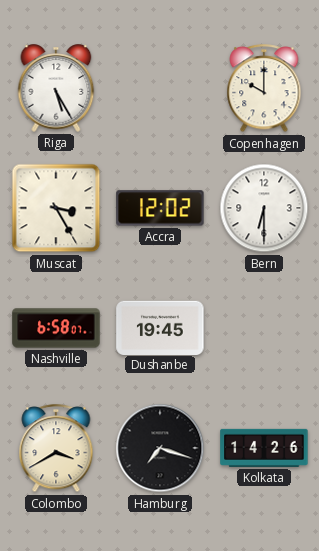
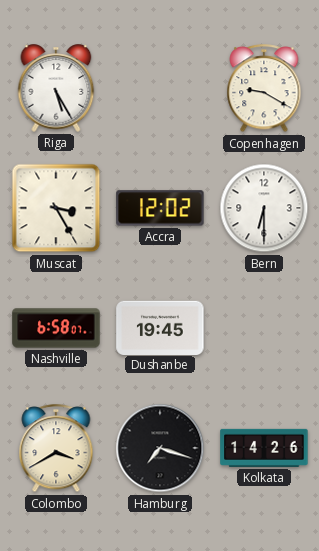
Copenhagen: 10:00 -> 9:20
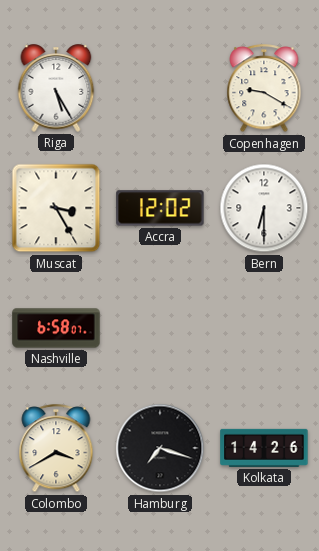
Dushanbe: 19:45 -> none
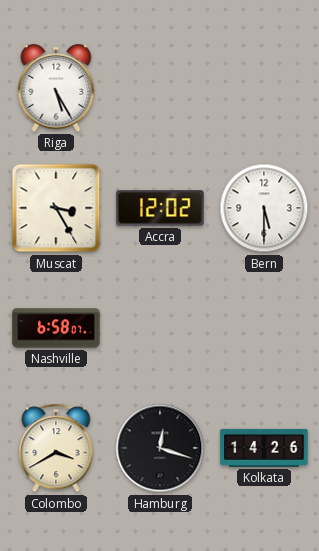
Copenhagen: 9:20 -> none
Bern: 6:30 -> 5:30
Hamburg: 7:18 -> 12:18
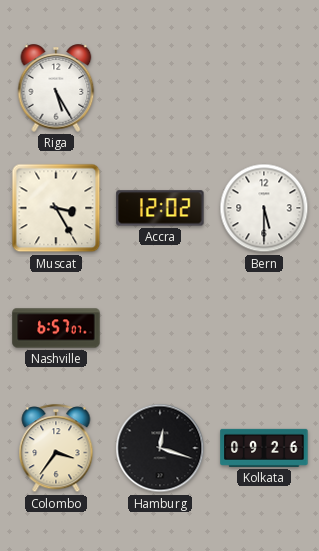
Nashville: 6:58 -> 6:57
Colombo: 3:40 -> 3:36
Kolkata: 14:26 -> 09:26
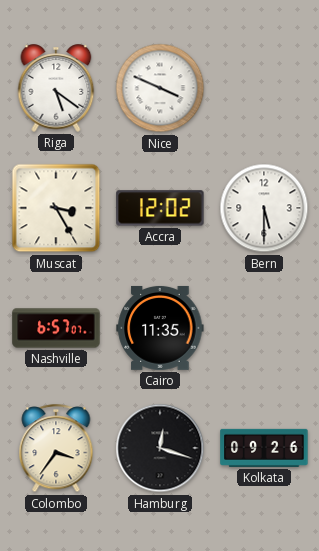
Riga: 5:25 -> 5:21
Nice: none -> 3:49
Cairo: none -> 11:35
